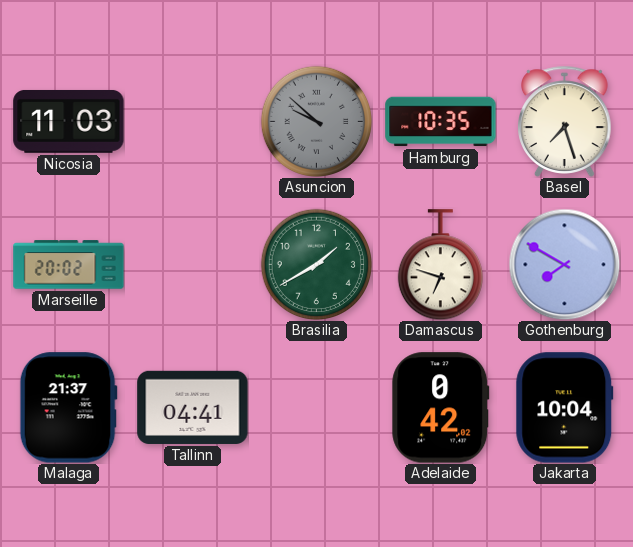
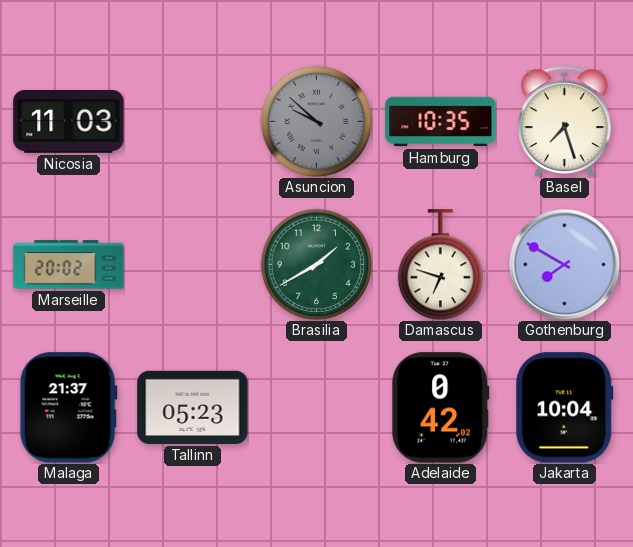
Tallinn: 04:41 -> 05:23
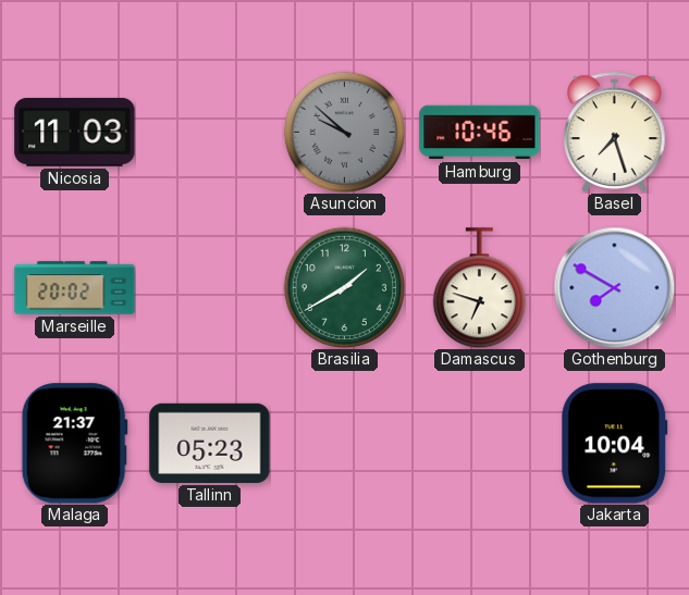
Hamburg: 10:35 -> 10:46
Adelaide: 0:42 -> none
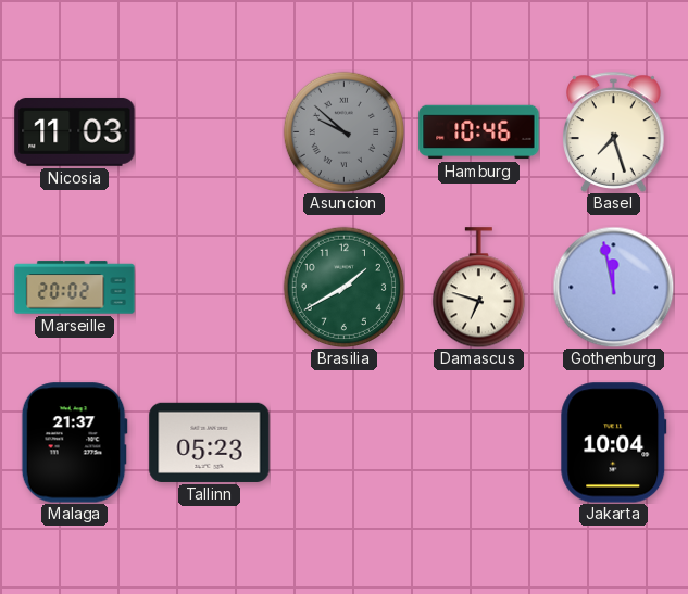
Gothenburg: 7:50 -> 11:58
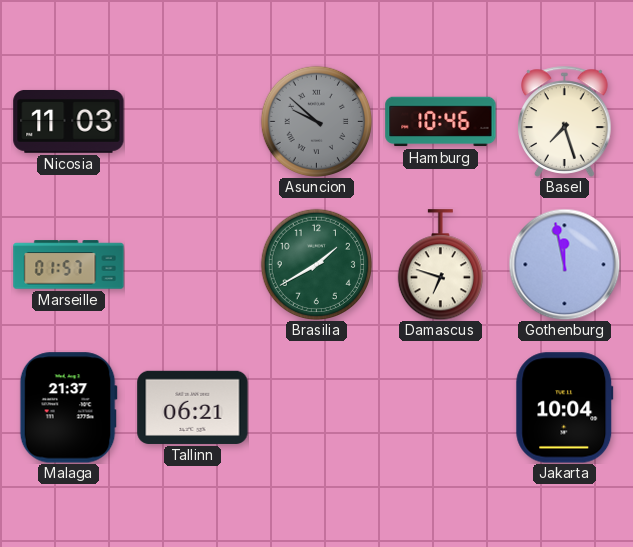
Marseille: 20:02 -> 01:57
Tallinn: 05:23 -> 06:21
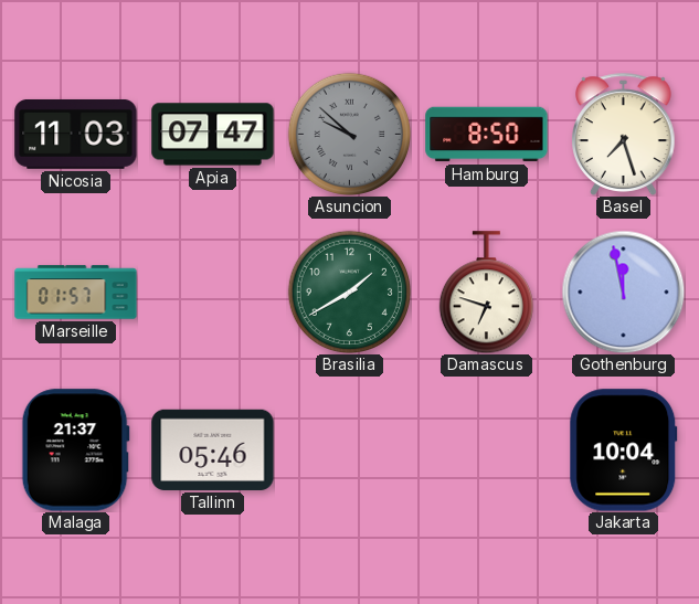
Apia: none -> 07:47
Hamburg: 10:46 -> 8:50
Tallinn: 06:21 -> 05:46
